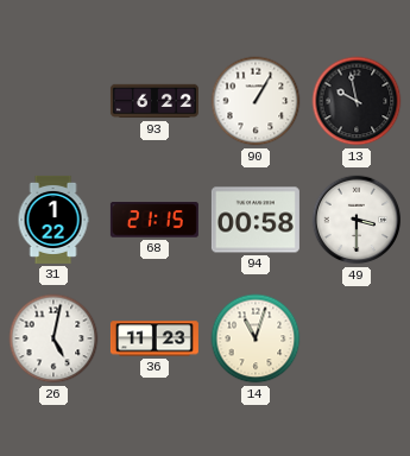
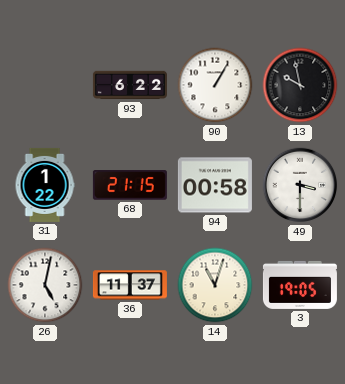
36: 11:23 -> 11:37
3: none -> 19:05
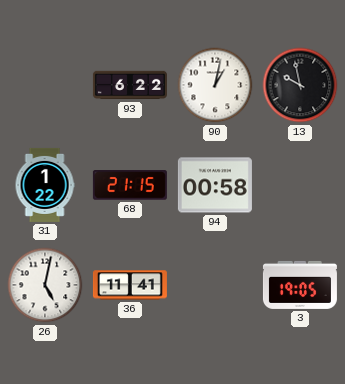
90: 1:05 -> 1:02
49: 3:30 -> none
36: 11:37 -> 11:41
14: 11:03 -> none
